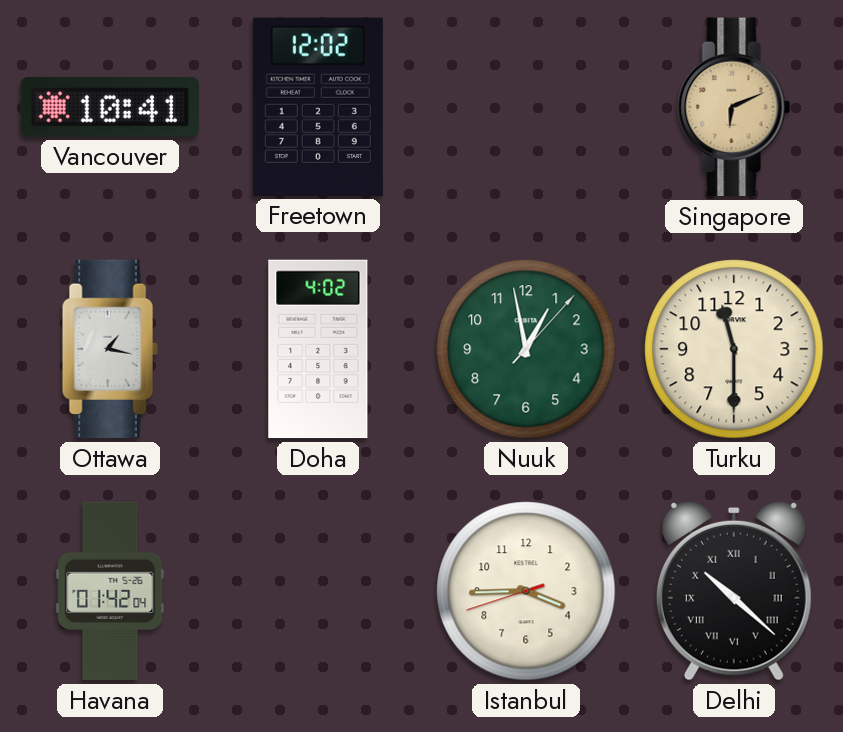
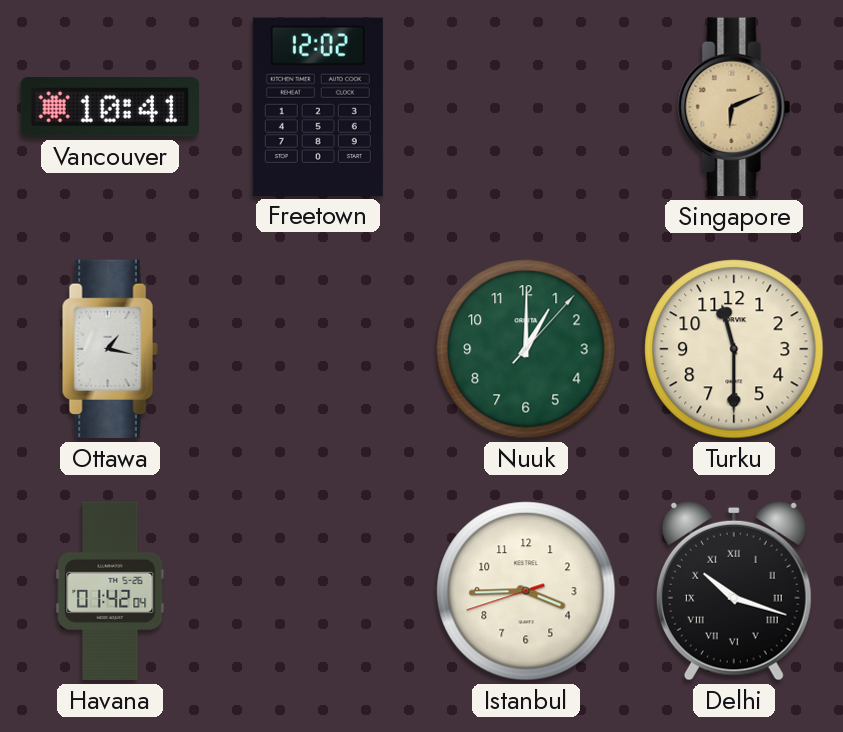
Doha: 4:02 -> none
Nuuk: 12:58 -> 1:00
Delhi: 10:22 -> 10:18
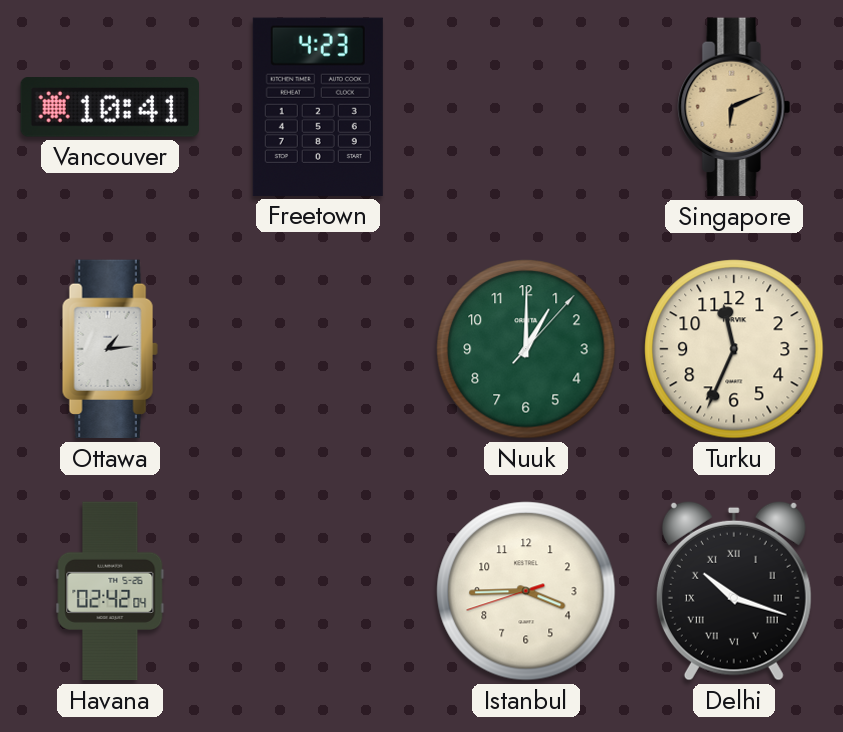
Freetown: 12:02 -> 4:23
Ottawa: 1:17 -> 1:14
Turku: 11:30 -> 11:34
Havana: 01:42 -> 02:42
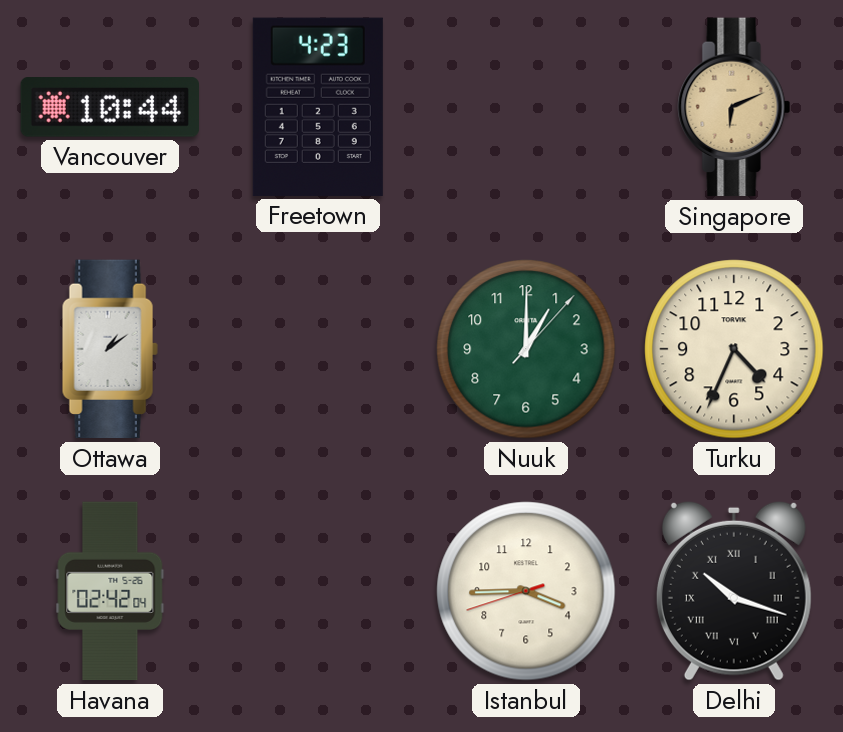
Vancouver: 10:41 -> 10:44
Ottawa: 1:14 -> 1:09
Turku: 11:34 -> 4:34
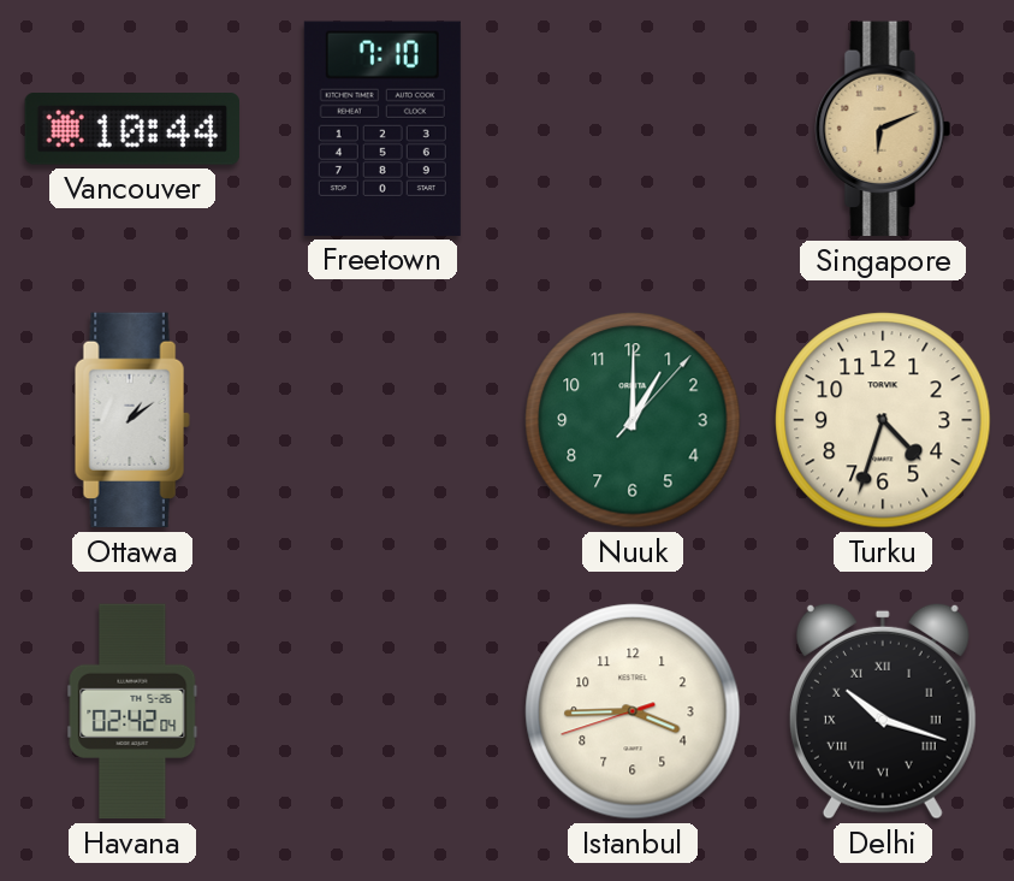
Freetown: 4:23 -> 7:10
Turku: 4:34 -> 4:33
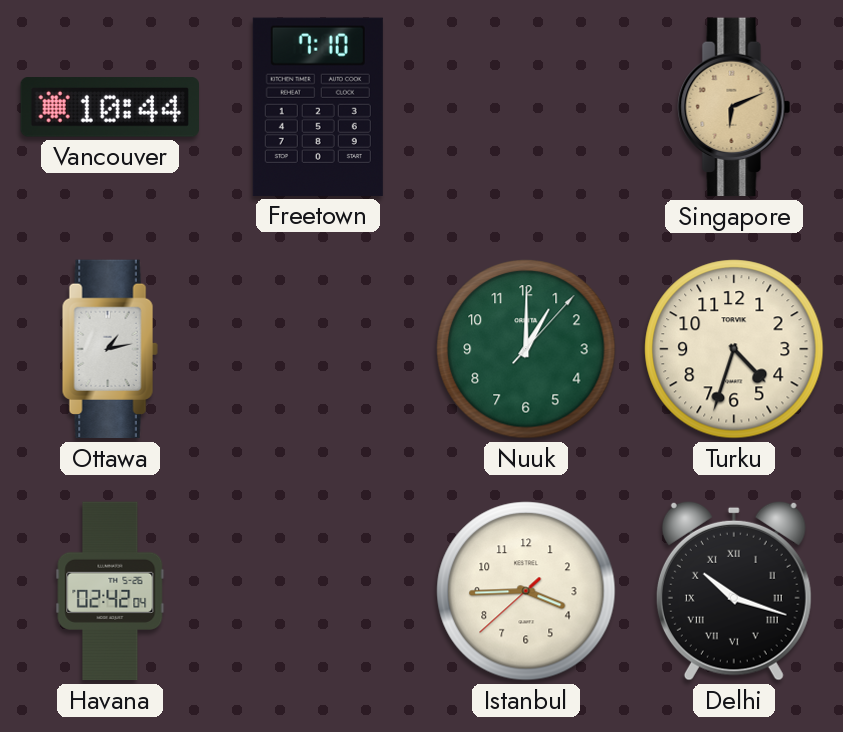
Ottawa: 1:09 -> 1:13
Istanbul: 3:44:42 -> 3:44:38
